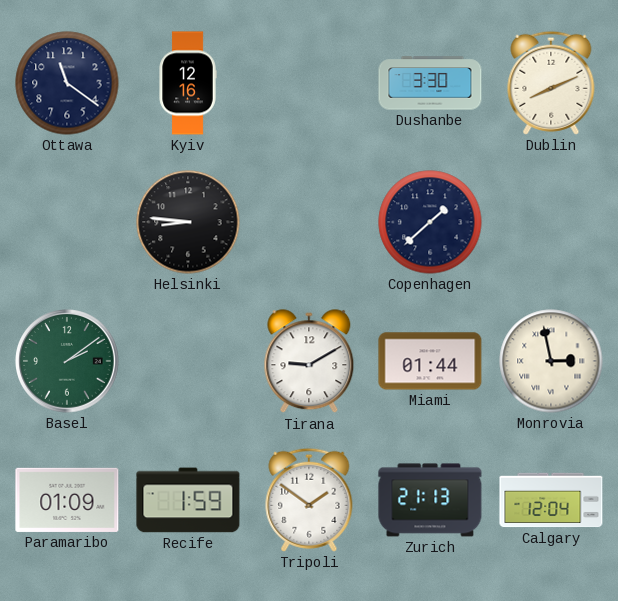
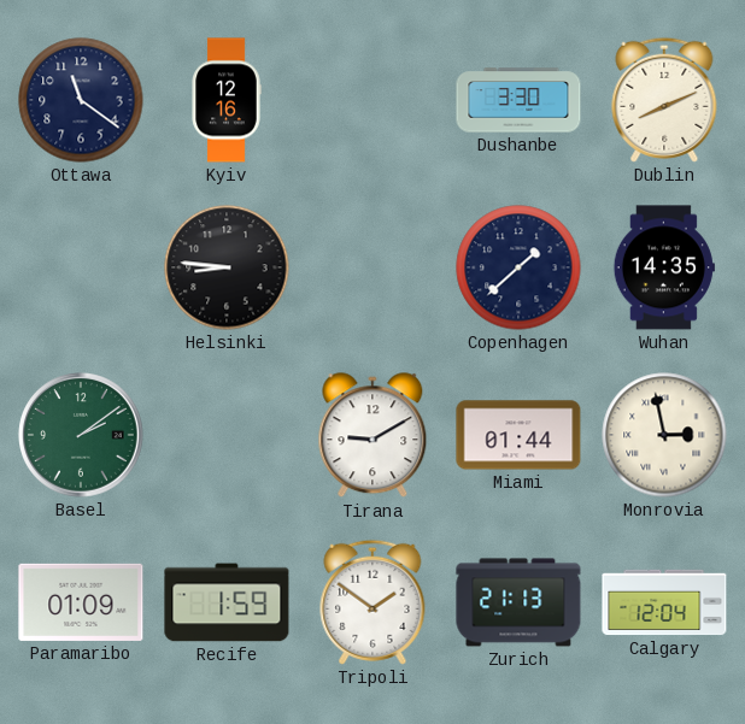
Wuhan: none -> 14:35
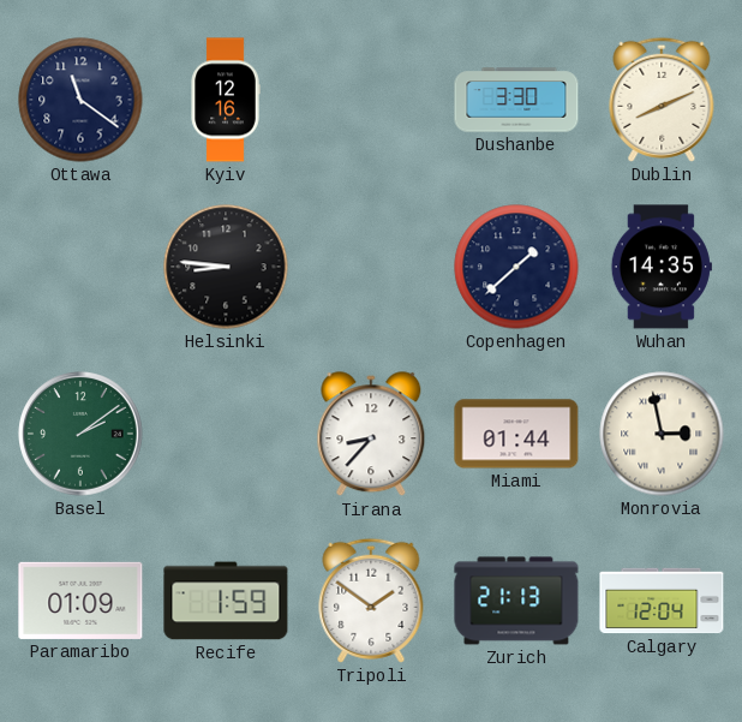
Tirana: 9:10 -> 8:37
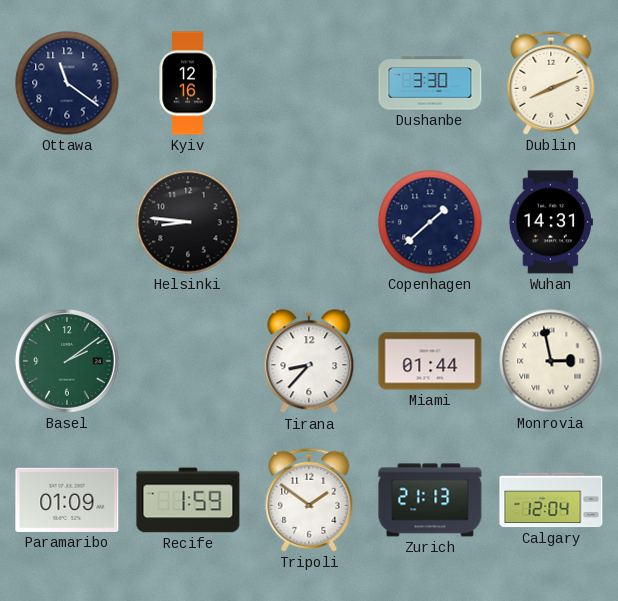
Wuhan: 14:35 -> 14:31
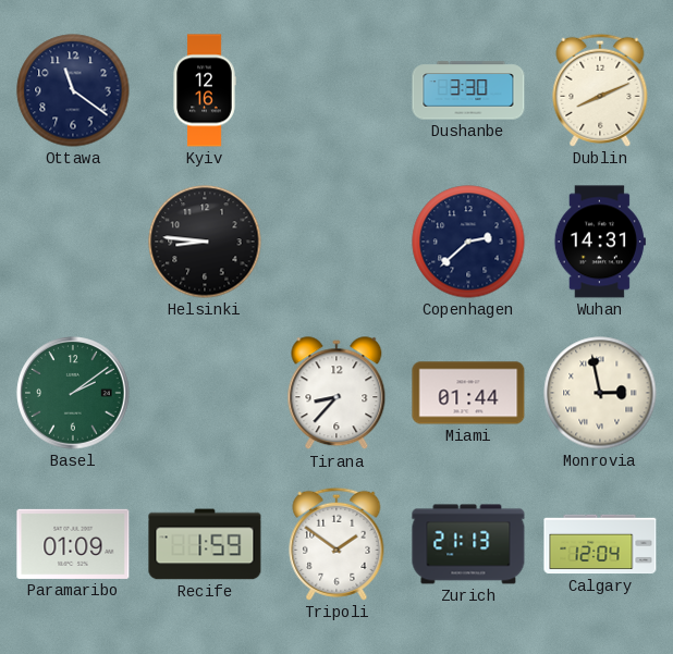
Copenhagen: 1:38 -> 2:38
